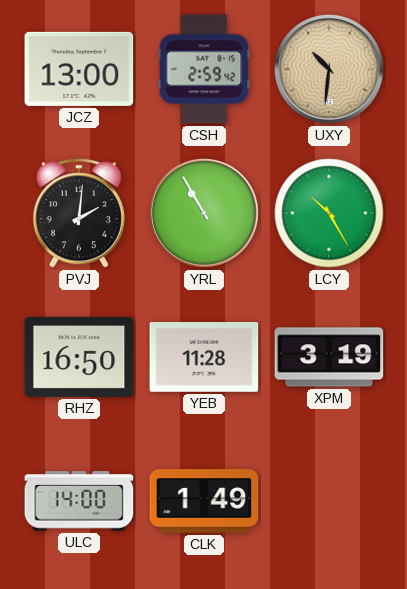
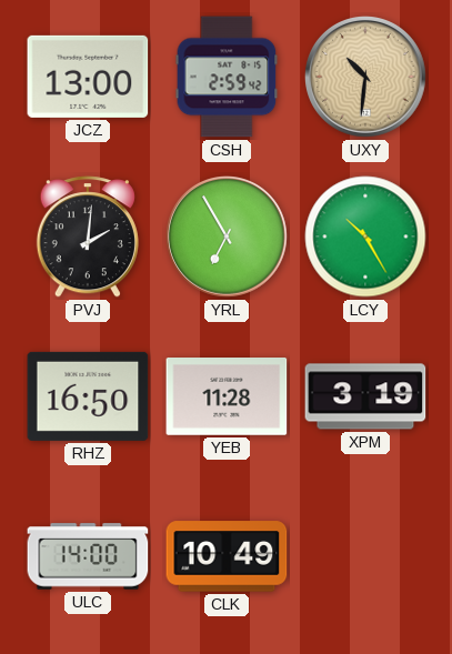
YRL: 10:55 -> 6:55
CLK: 1:49 -> 10:49
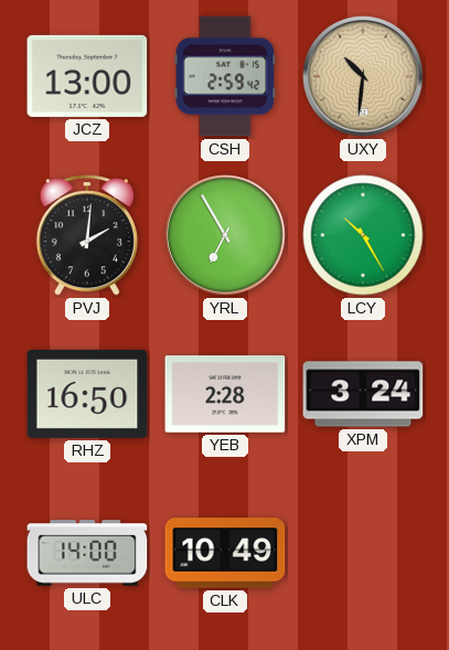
YEB: 11:28 -> 2:28
XPM: 3:19 -> 3:24
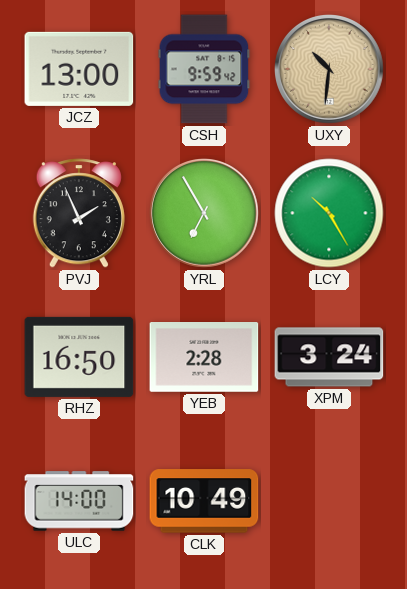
CSH: 2:59 -> 9:59
PVJ: 2:01 -> 1:56
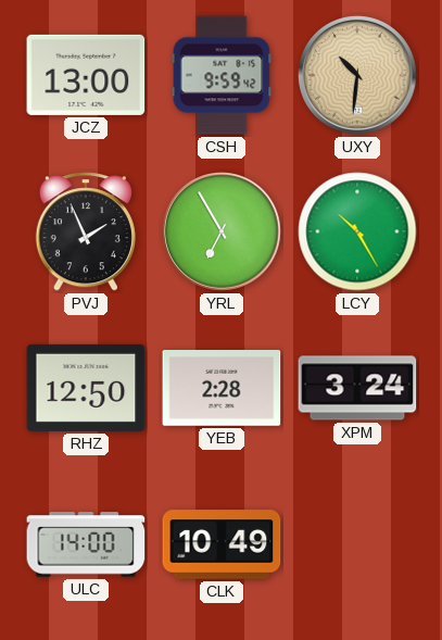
RHZ: 16:50 -> 12:50
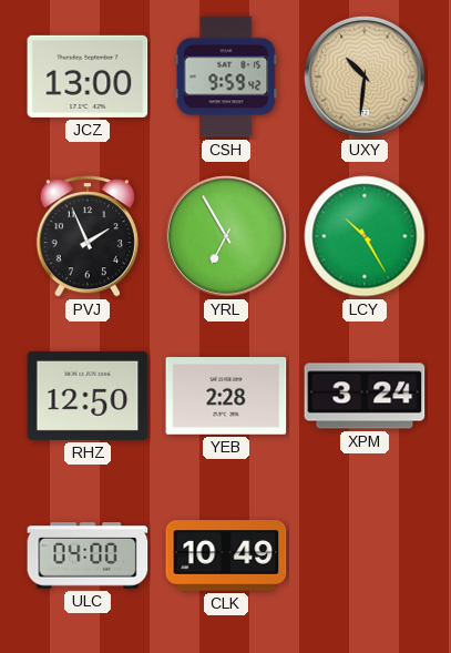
ULC: 14:00 -> 04:00
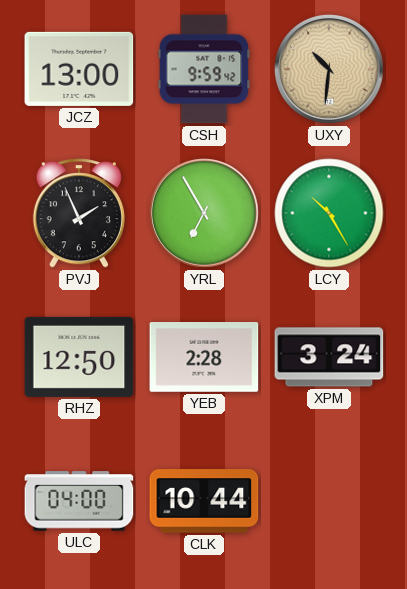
CLK: 10:49 -> 10:44
